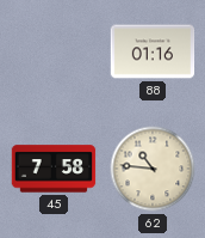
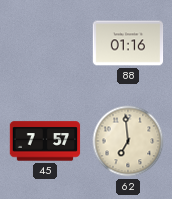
45: 7:58 -> 7:57
62: 10:46 -> 6:59
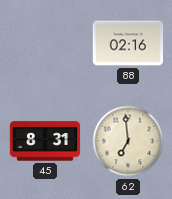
88: 01:16 -> 02:16
45: 7:57 -> 8:31
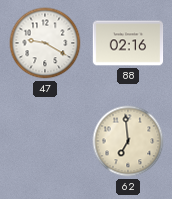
47: none -> 9:20
45: 8:31 -> none
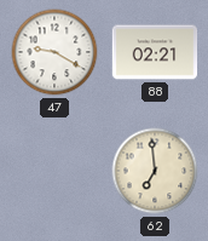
88: 02:16 -> 02:21
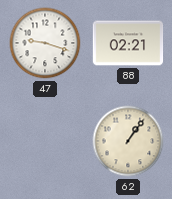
47: 9:20 -> 9:18
62: 6:59 -> 1:06
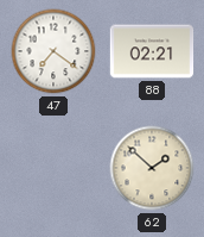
47: 9:18 -> 7:21
62: 1:06 -> 1:52
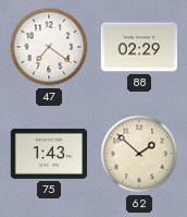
88: 02:21 -> 02:29
75: none -> 1:43
